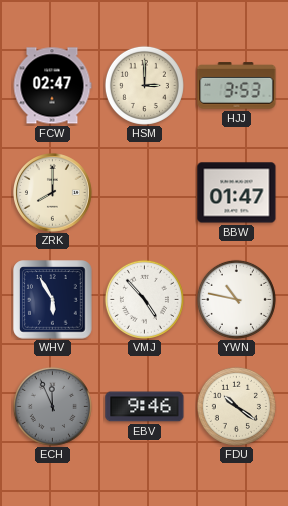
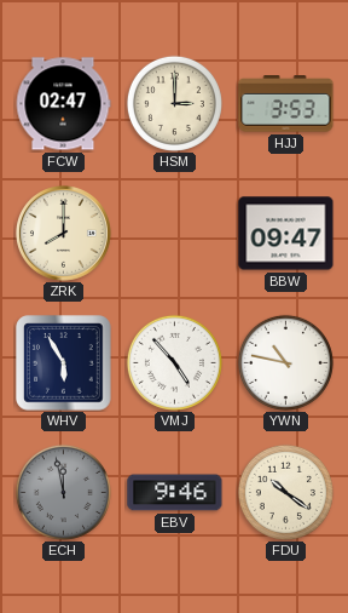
BBW: 01:47 -> 09:47
ECH: 11:56 -> 11:58
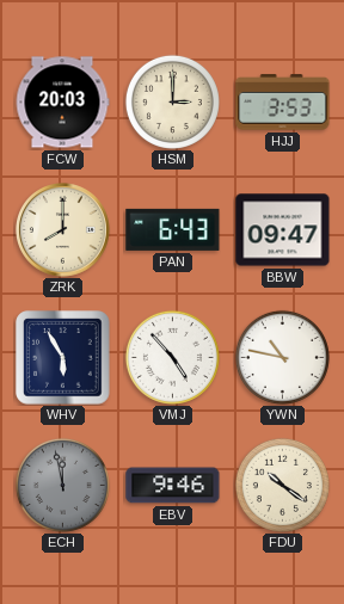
FCW: 02:47 -> 20:03
PAN: none -> 6:43
